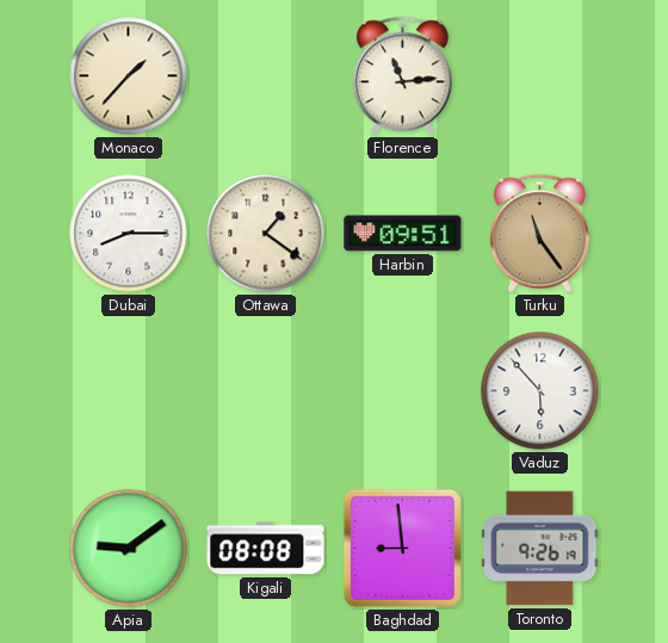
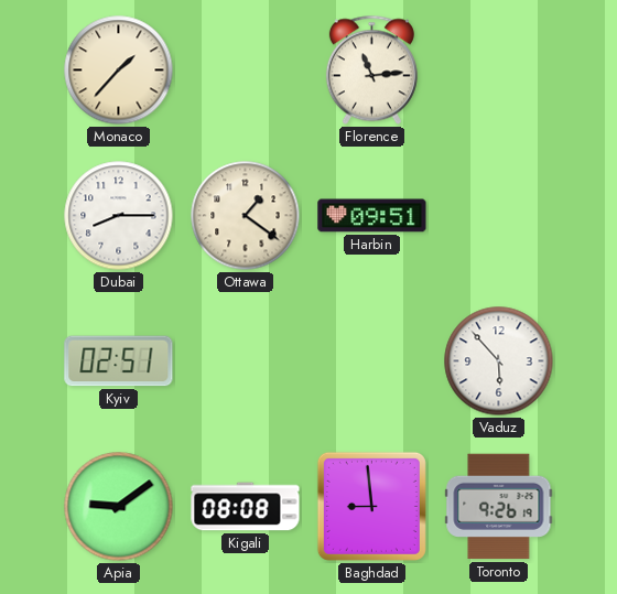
Turku: 11:24 -> none
Kyiv: none -> 02:51
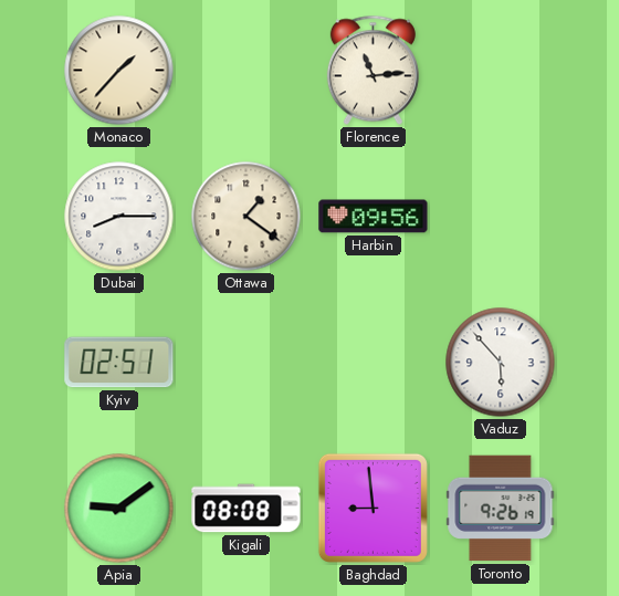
Harbin: 09:51 -> 09:56
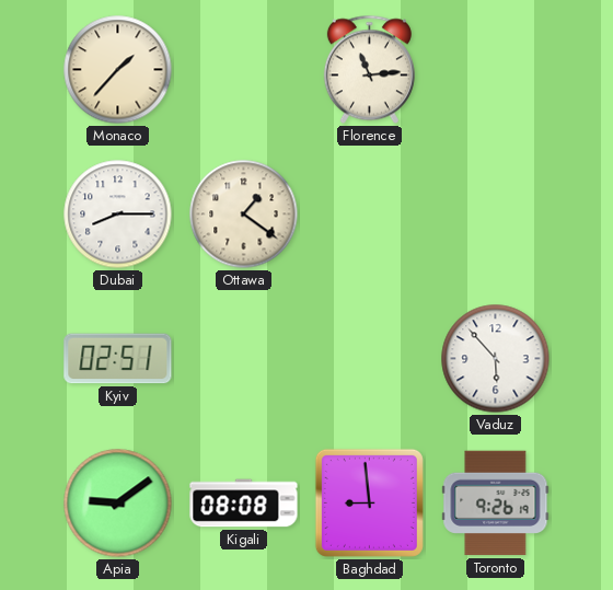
Harbin: 09:56 -> none
